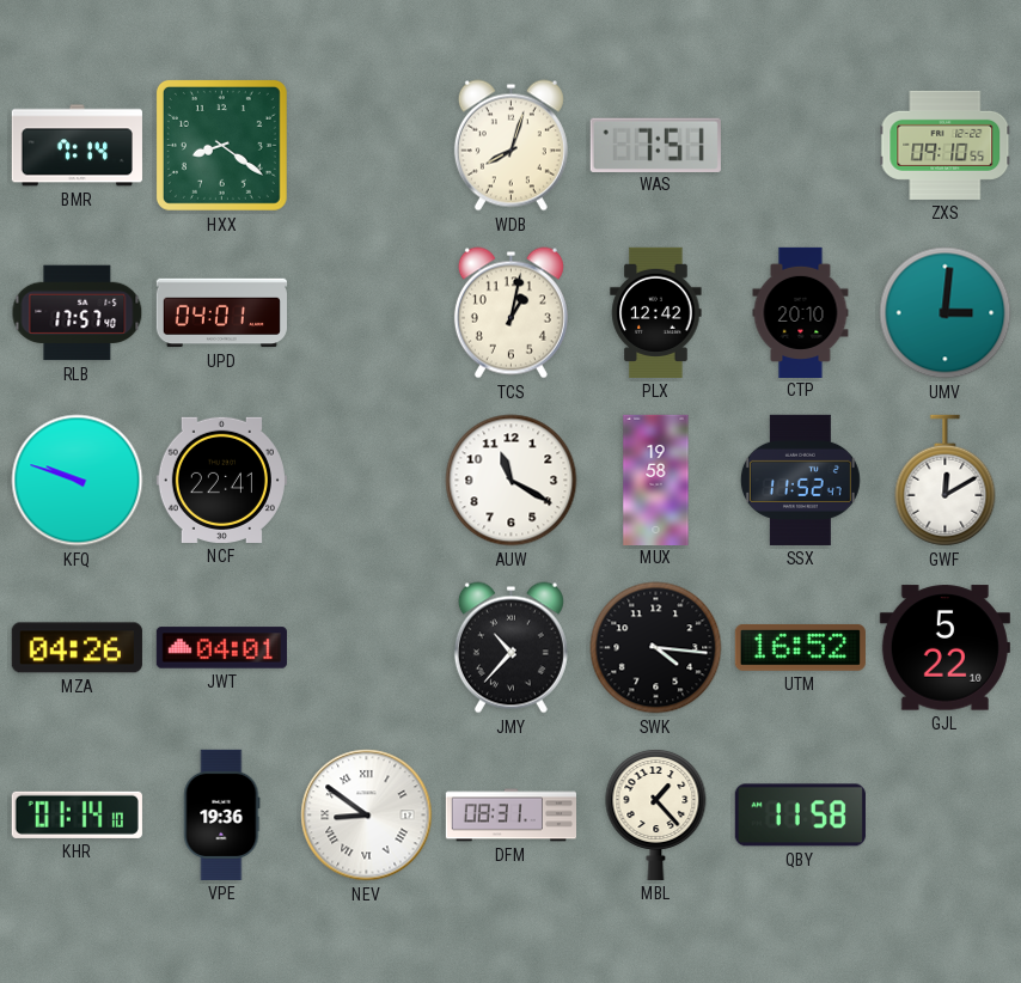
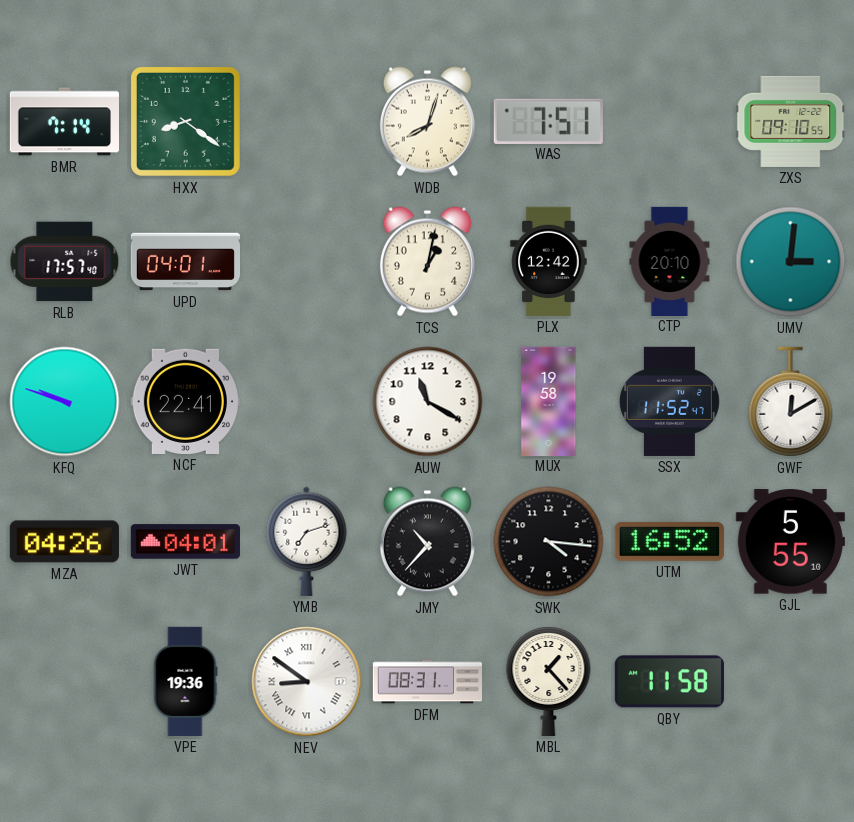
YMB: none -> 7:12
GJL: 5:22 -> 5:55
KHR: 01:14 -> none
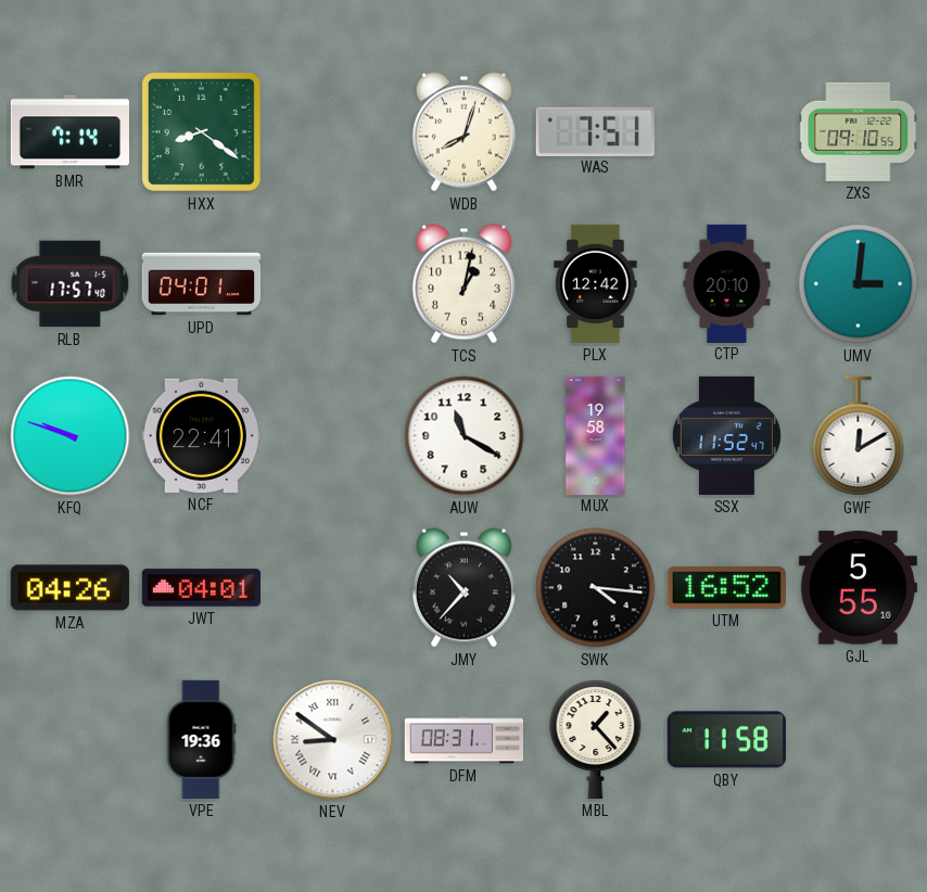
YMB: 7:12 -> none
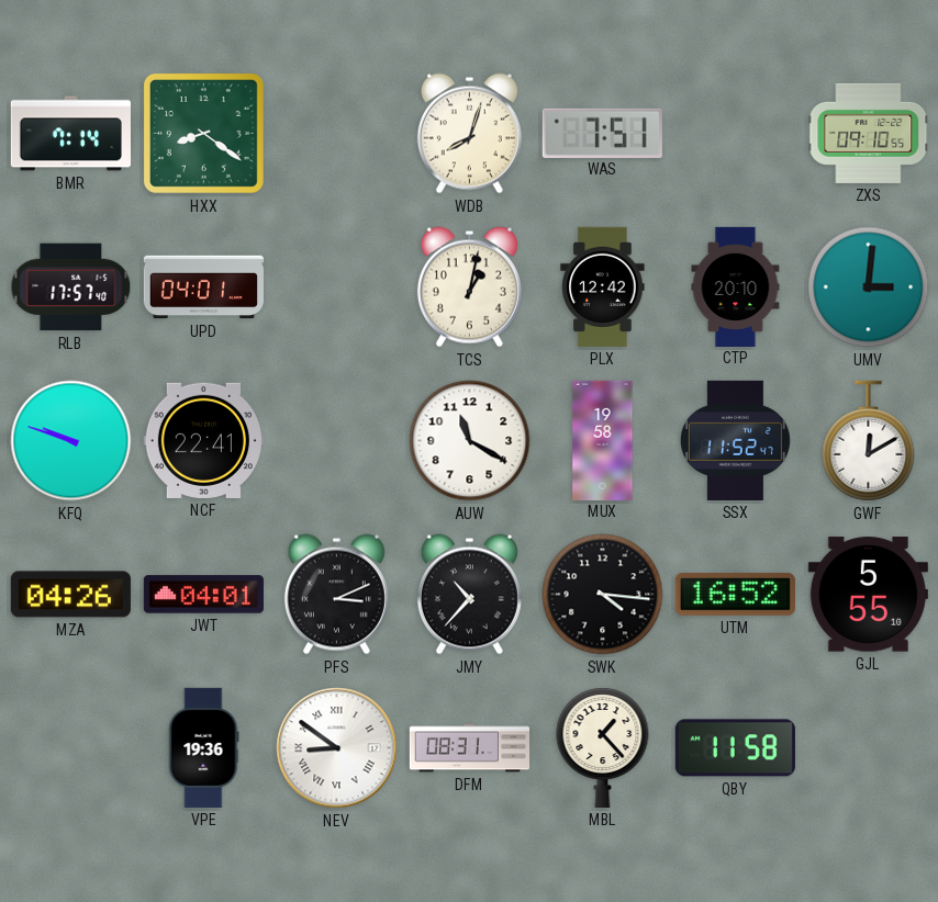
PFS: none -> 3:11
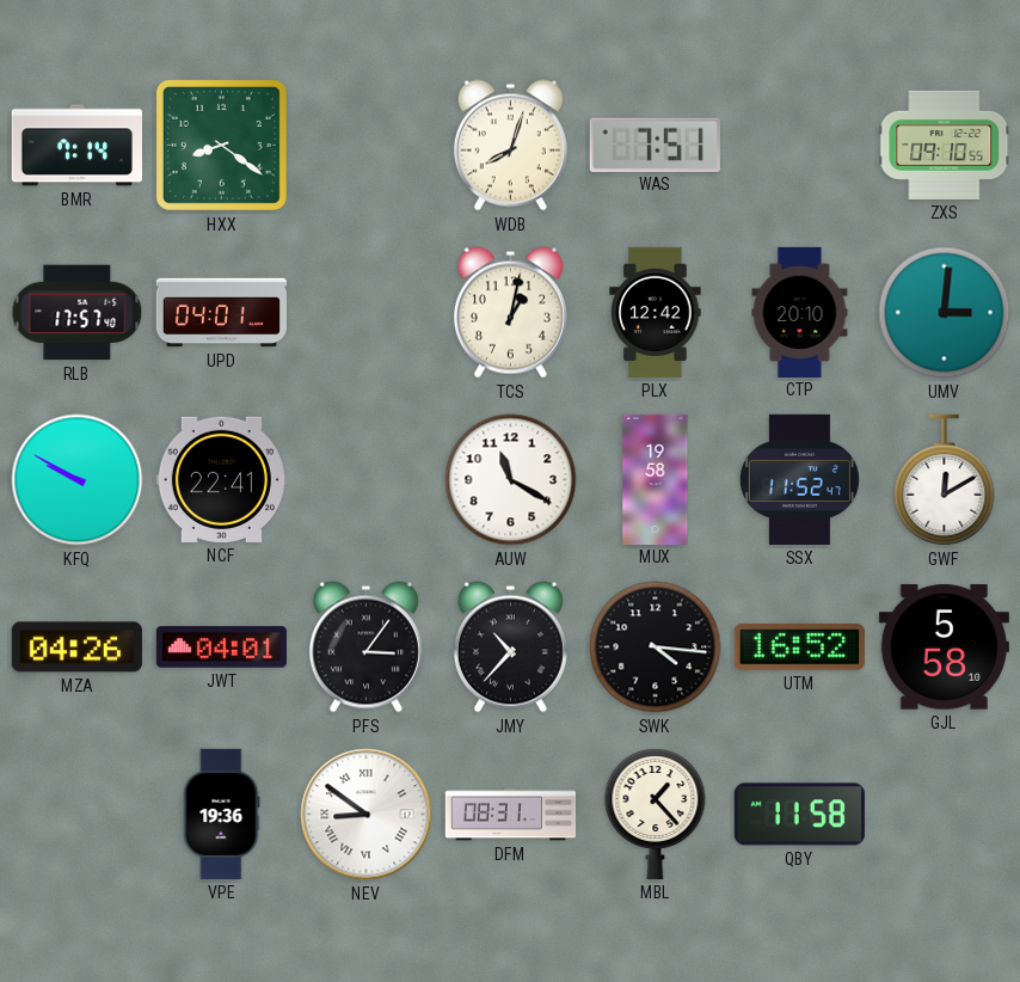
KFQ: 9:48 -> 9:50
PFS: 3:11 -> 3:06
GJL: 5:55 -> 5:58
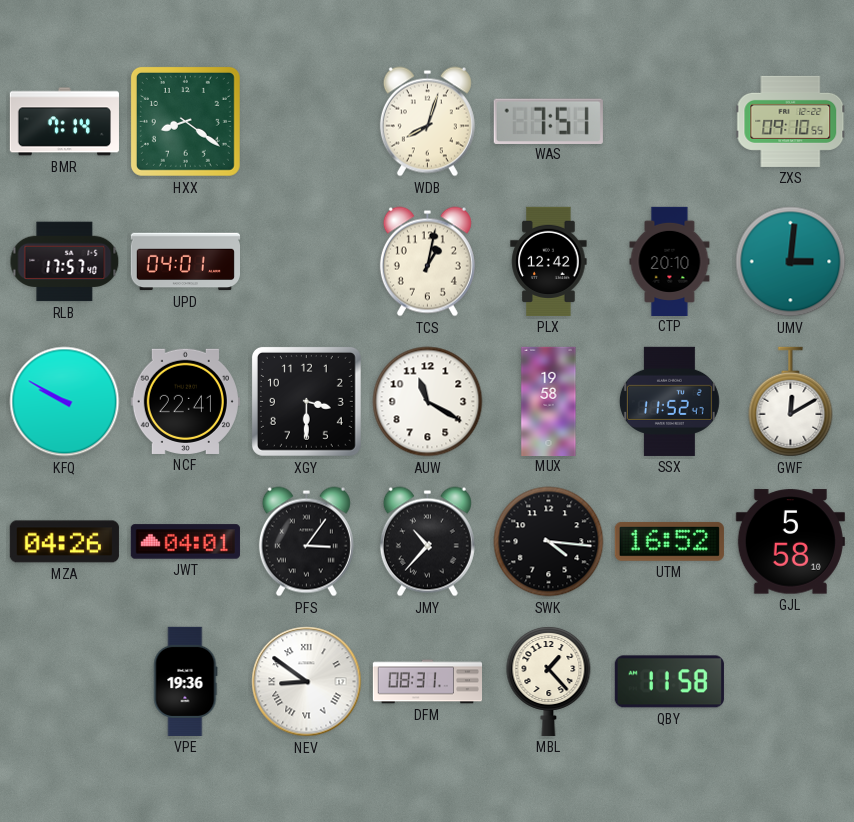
XGY: none -> 3:30
